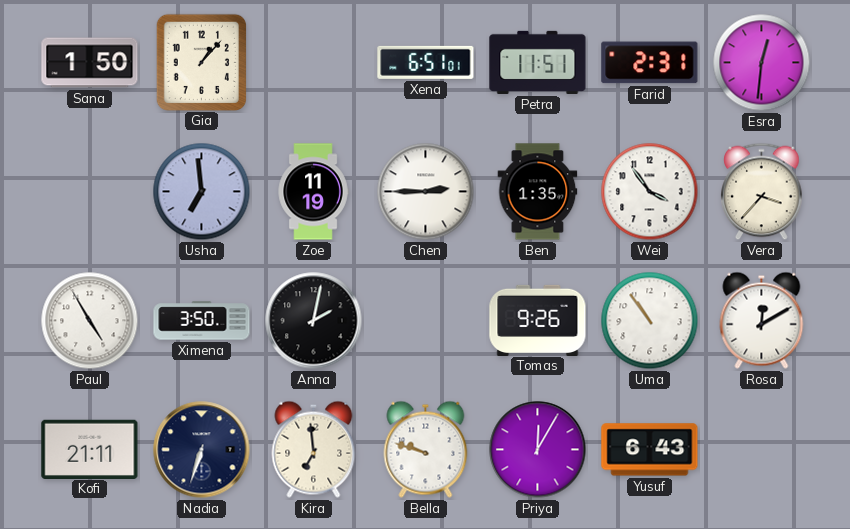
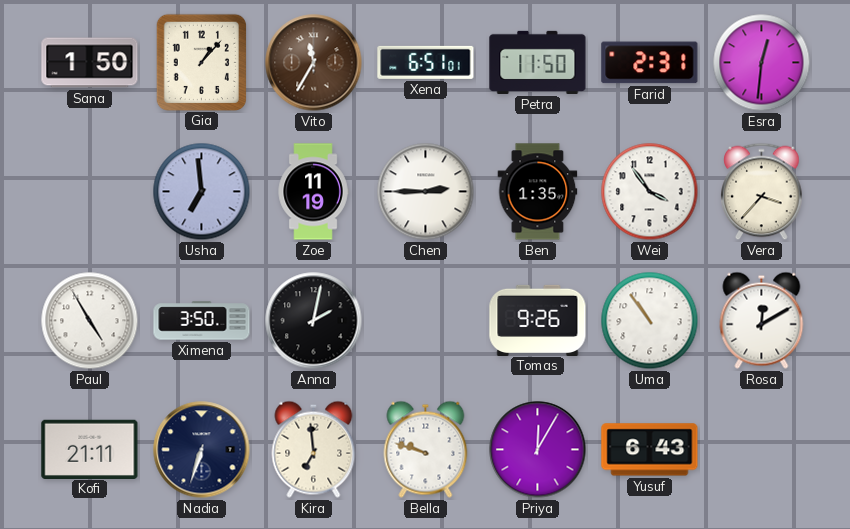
Vito: none -> 11:35
Petra: 11:51 -> 11:50
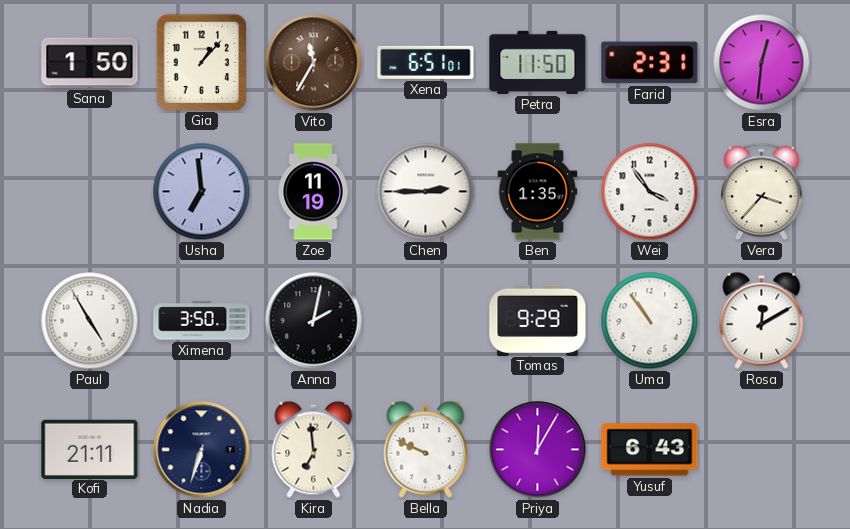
Tomas: 9:26 -> 9:29
Bella: 9:48 -> 9:49
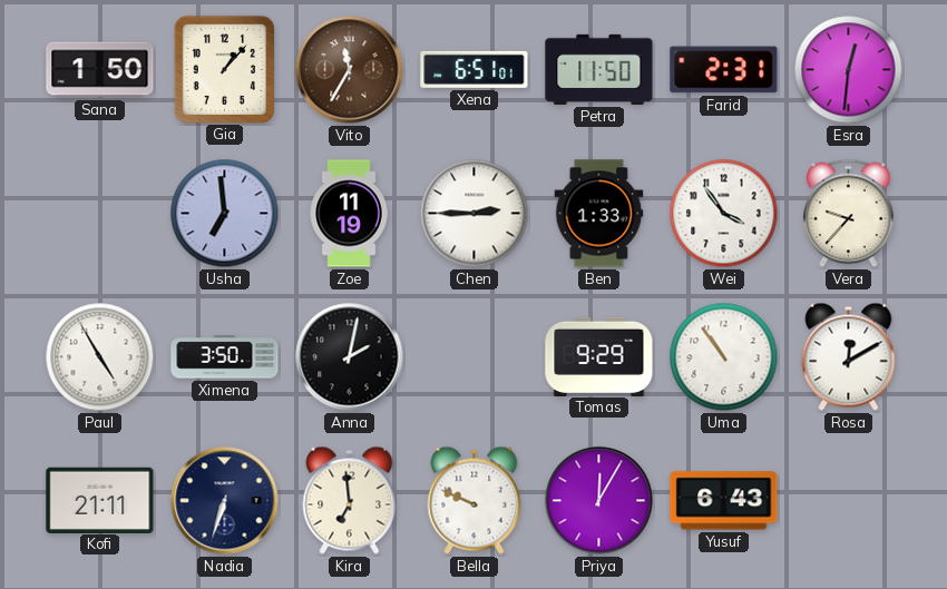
Ben: 1:35 -> 1:33
Vera: 3:37 -> 9:37
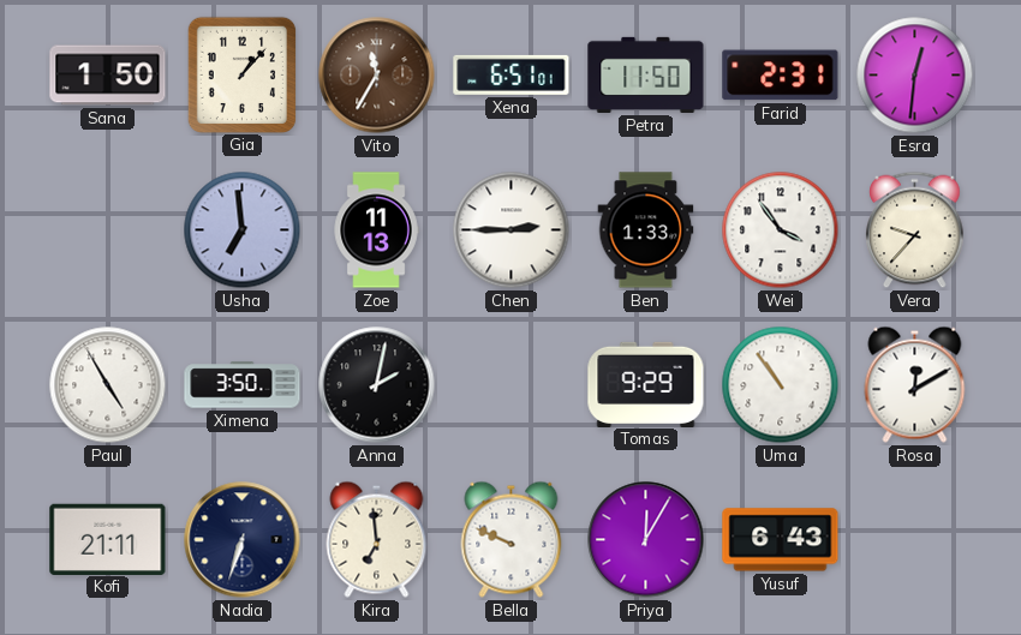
Zoe: 11:19 -> 11:13
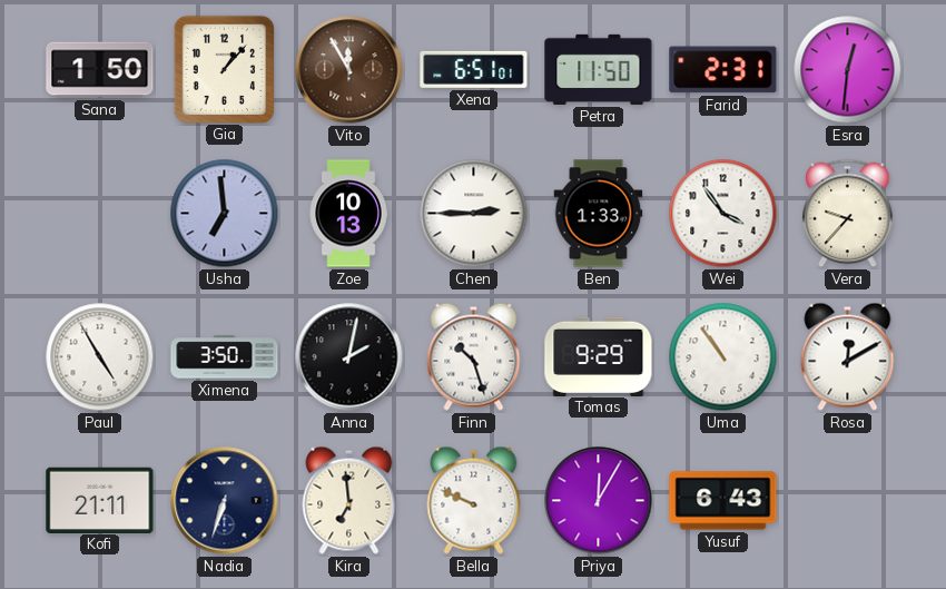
Vito: 11:35 -> 11:55
Zoe: 11:13 -> 10:13
Finn: none -> 10:27
